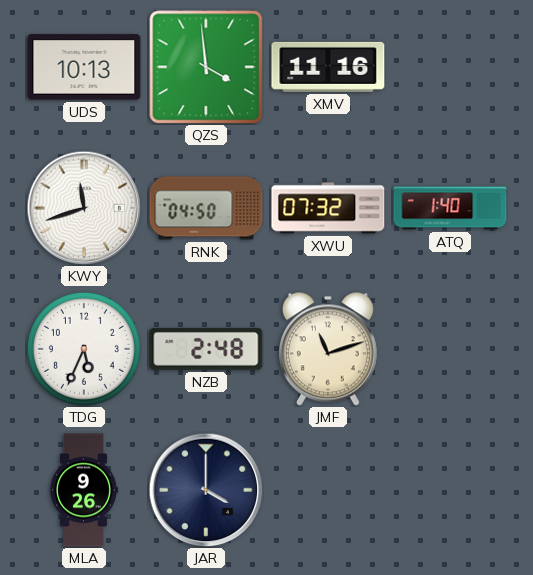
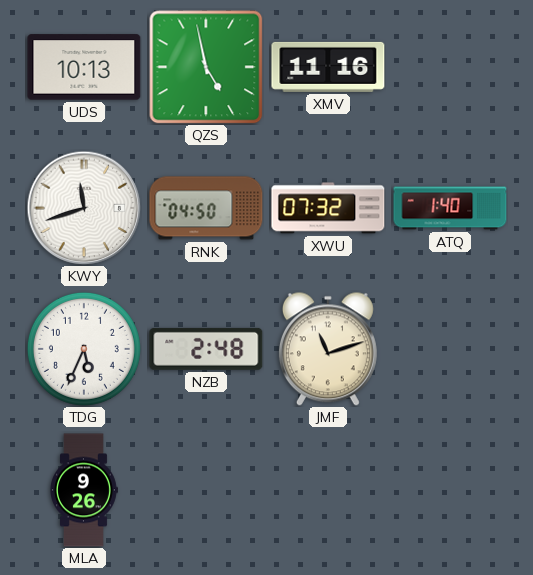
QZS: 3:59 -> 4:58
JAR: 4:00 -> none
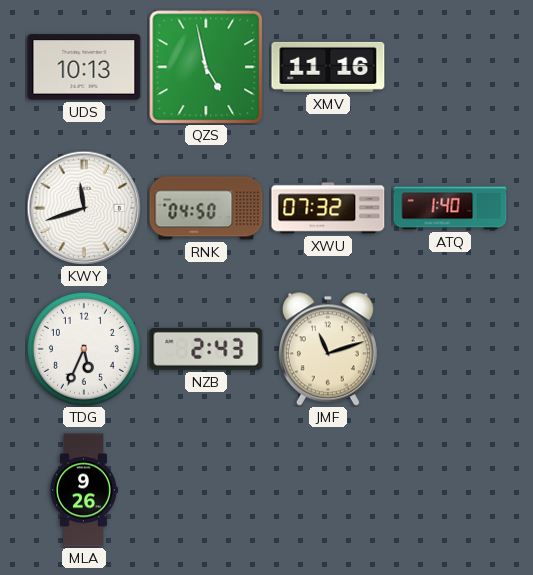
NZB: 2:48 -> 2:43
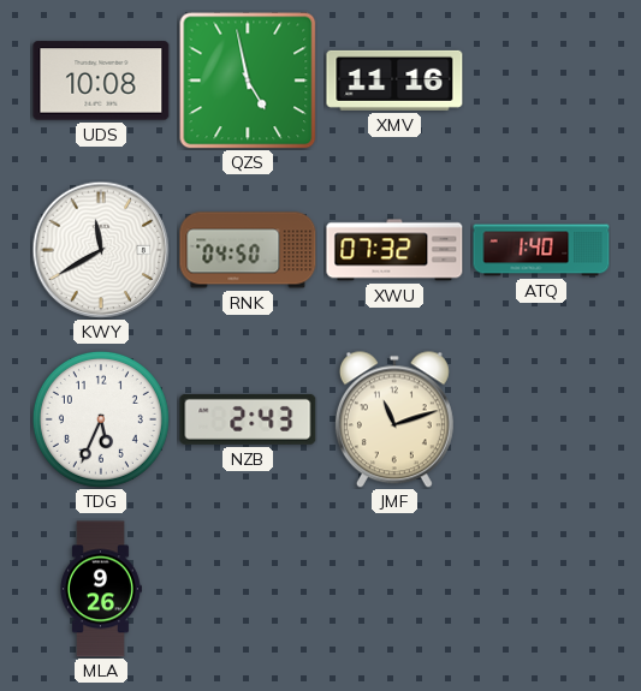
UDS: 10:13 -> 10:08
KWY: 11:42 -> 11:40
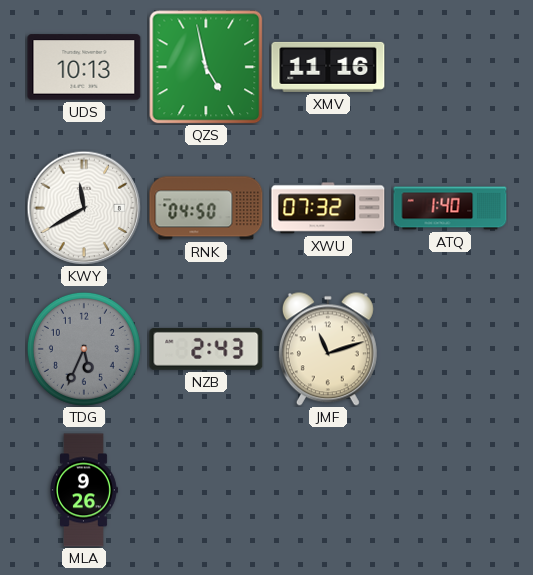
UDS: 10:08 -> 10:13
TDG dial: white -> grey
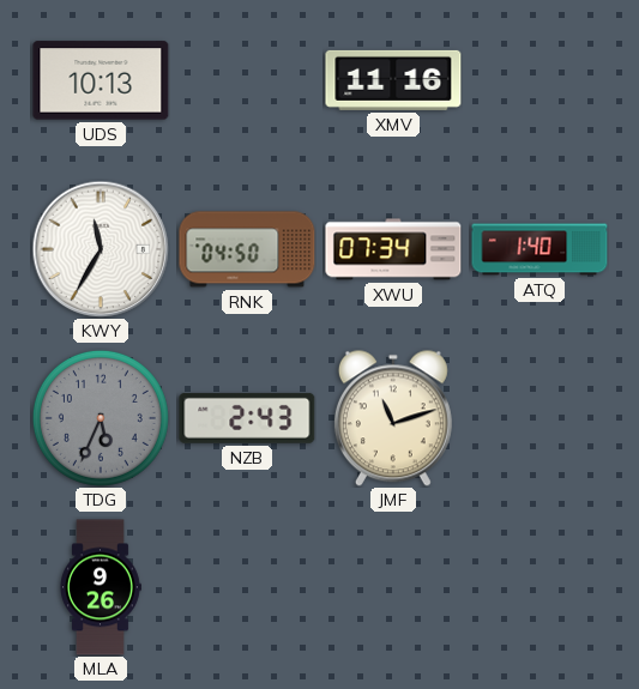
QZS: 4:58 -> none
KWY: 11:40 -> 11:35
XWU: 07:32 -> 07:34
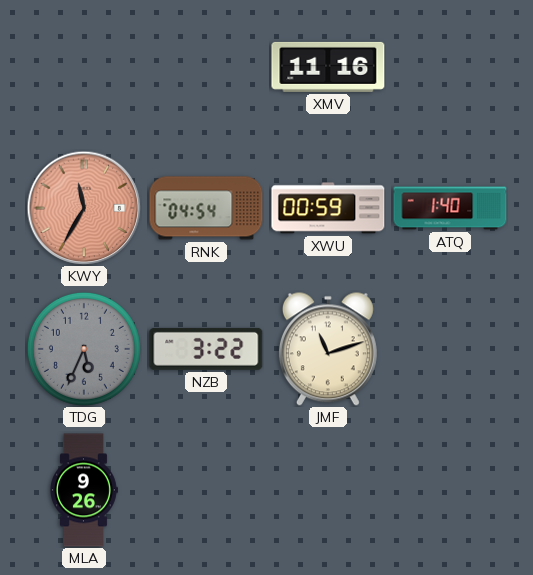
UDS: 10:13 -> none
KWY dial: white -> salmon
RNK: 04:50 -> 04:54
XWU: 07:34 -> 00:59
NZB: 2:43 -> 3:22
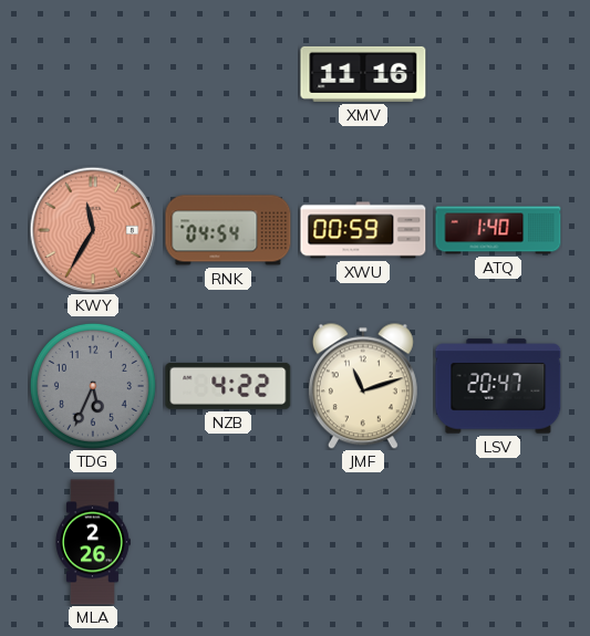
NZB: 3:22 -> 4:22
LSV: none -> 20:47
MLA: 9:26 -> 2:26
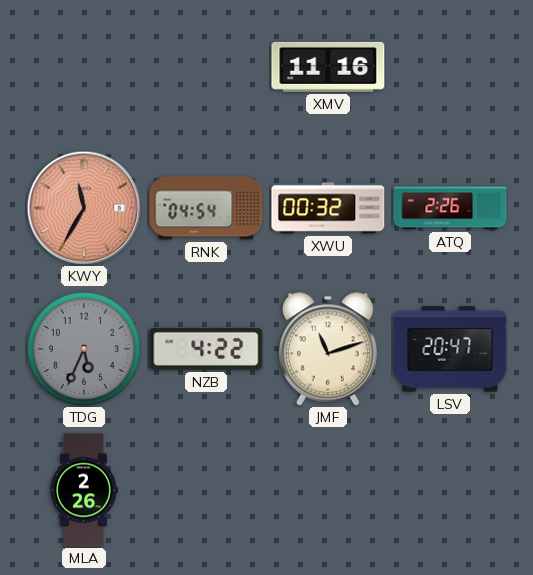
XWU: 00:59 -> 00:32
ATQ: 1:40 -> 2:26
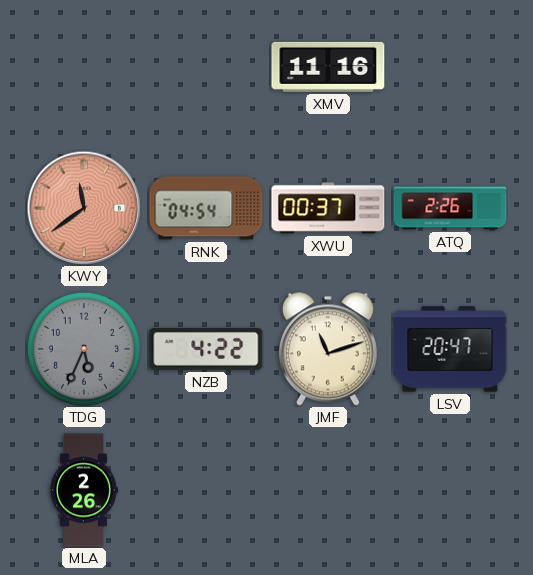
KWY: 11:35 -> 11:39
XWU: 00:32 -> 00:37
